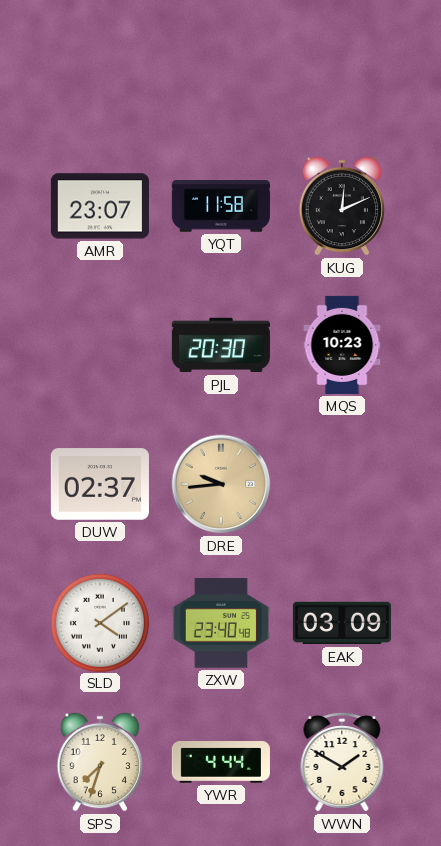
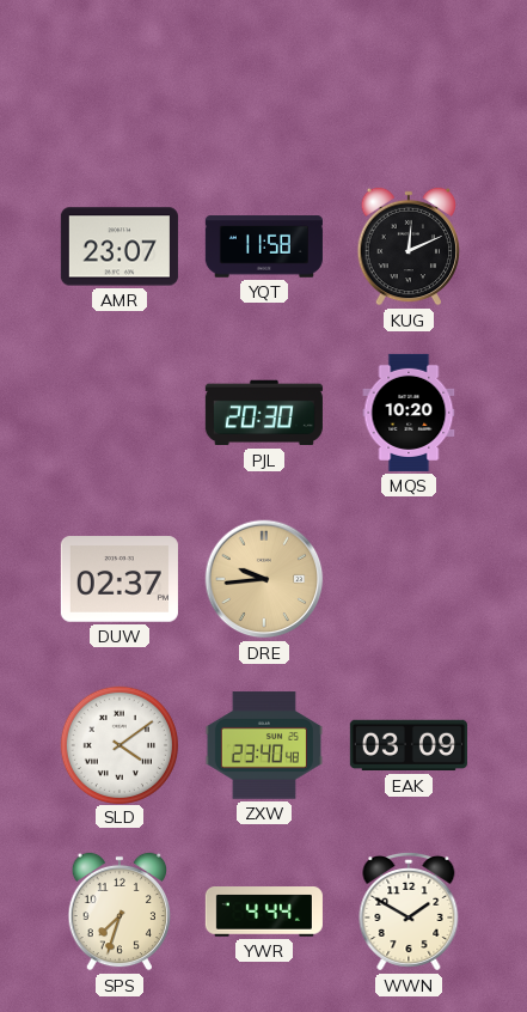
MQS: 10:23 -> 10:20
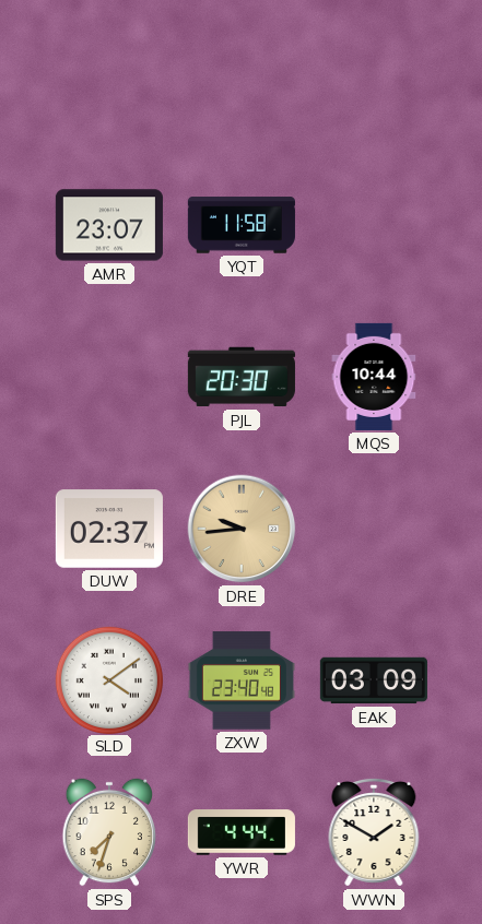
KUG: 12:11 -> none
MQS: 10:20 -> 10:44
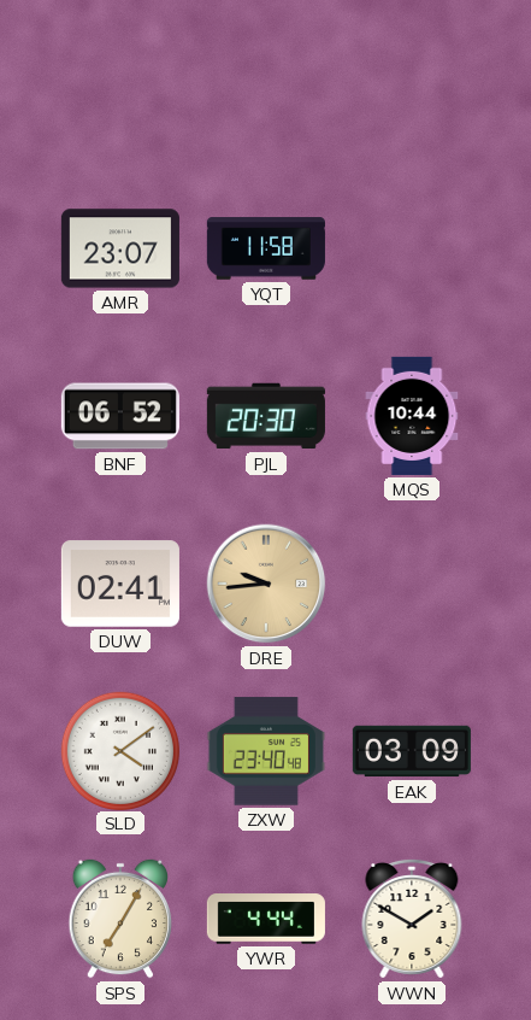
BNF: none -> 06:52
DUW: 02:37 -> 02:41
SPS: 7:33 -> 7:05
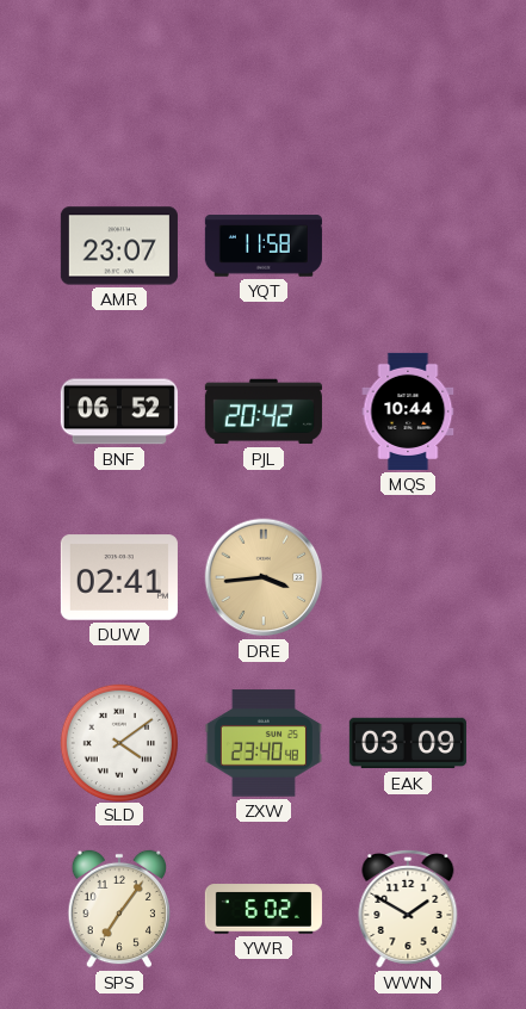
PJL: 20:30 -> 20:42
DRE: 9:44 -> 3:44
SPS: 7:05 -> 7:06
YWR: 4:44 -> 6:02
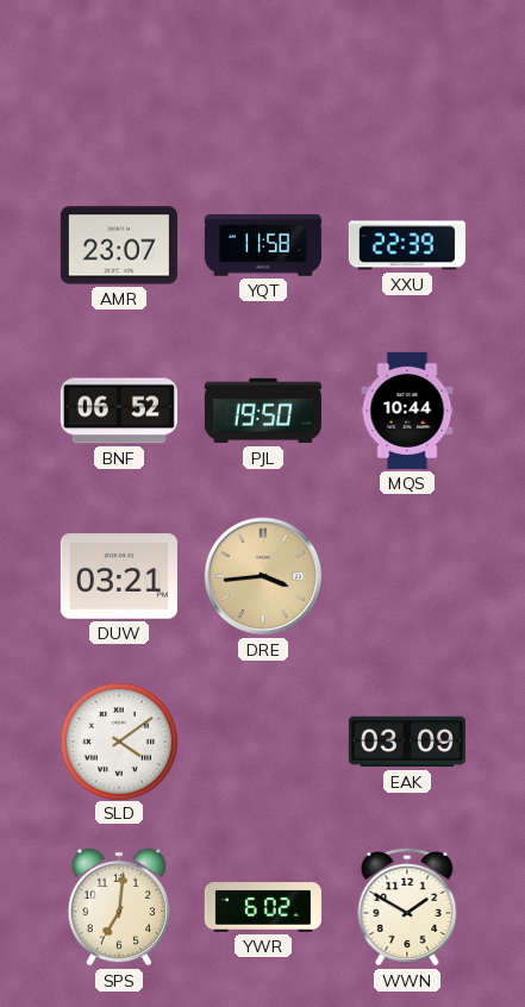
XXU: none -> 22:39
PJL: 20:42 -> 19:50
DUW: 02:41 -> 03:21
ZXW: 23:40 -> none
SPS: 7:06 -> 7:01
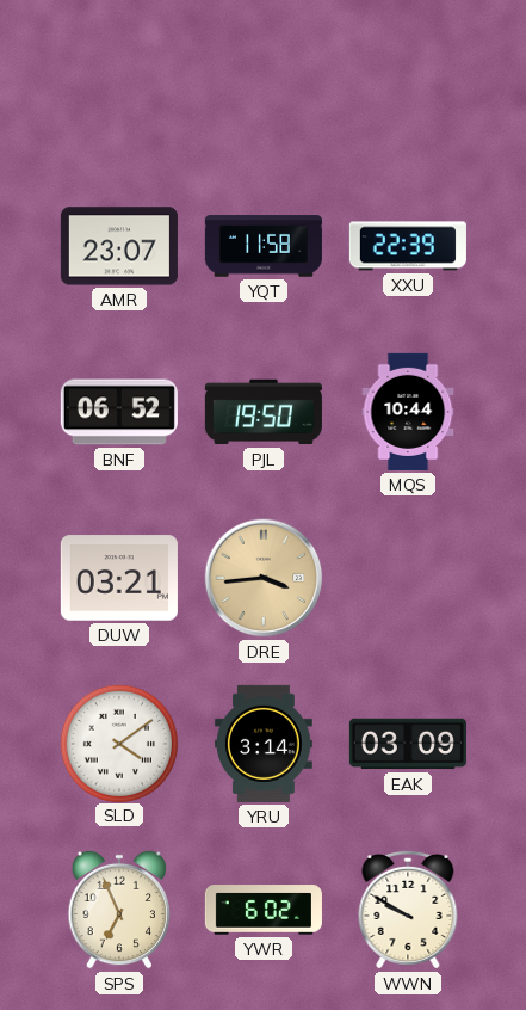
YRU: none -> 3:14
SPS: 7:01 -> 6:56
WWN: 1:50 -> 9:50
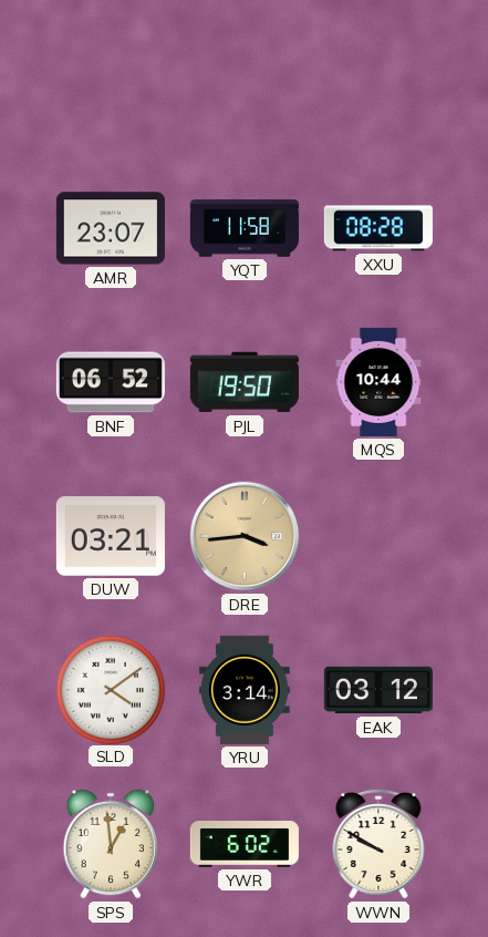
XXU: 22:39 -> 08:28
EAK: 03:09 -> 03:12
SPS: 6:56 -> 12:59
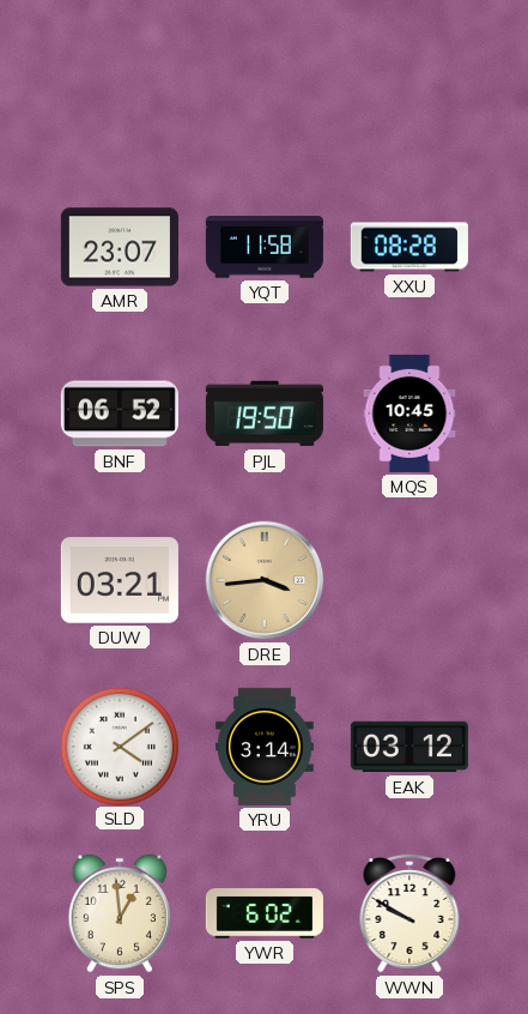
MQS: 10:44 -> 10:45
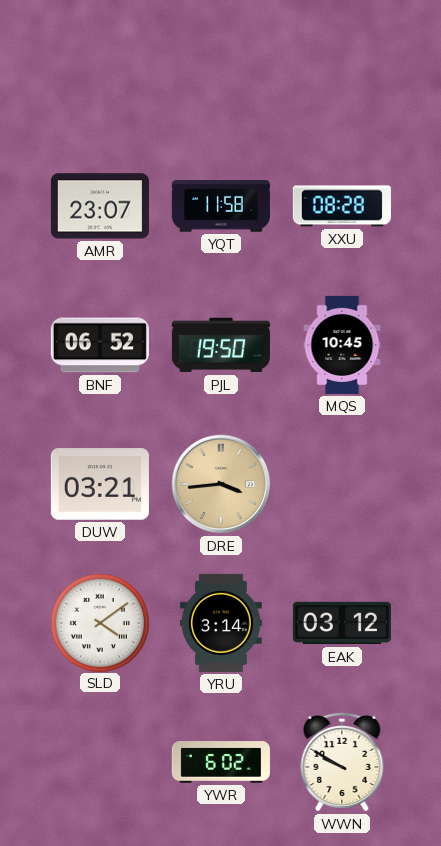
SPS: 12:59 -> none
